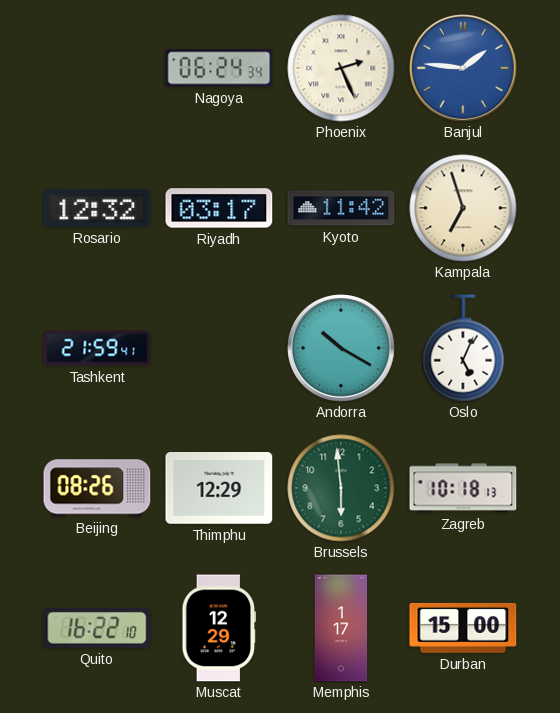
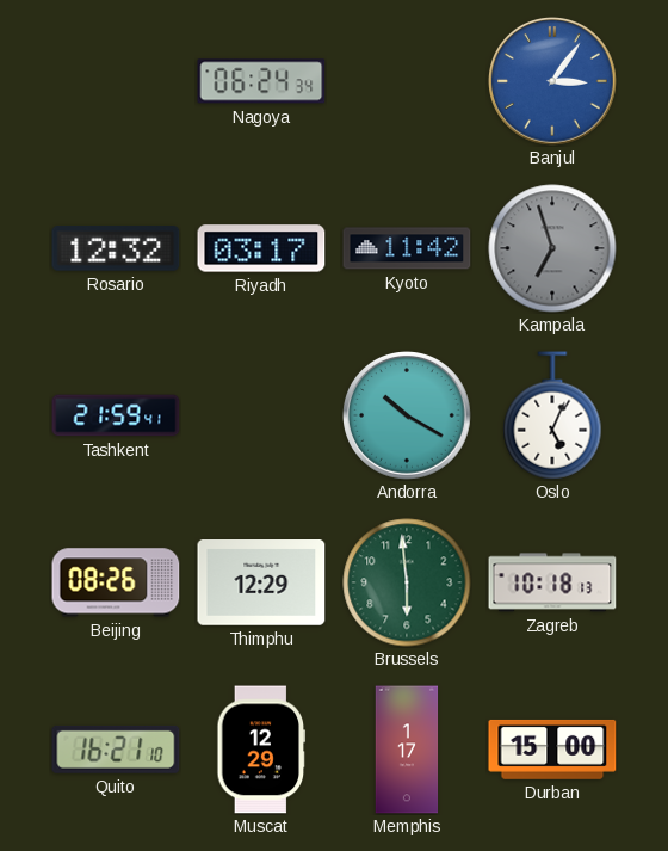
Phoenix: 2:26 -> none
Banjul: 1:46 -> 3:06
Kampala dial: cream -> grey
Quito: 16:22 -> 16:21
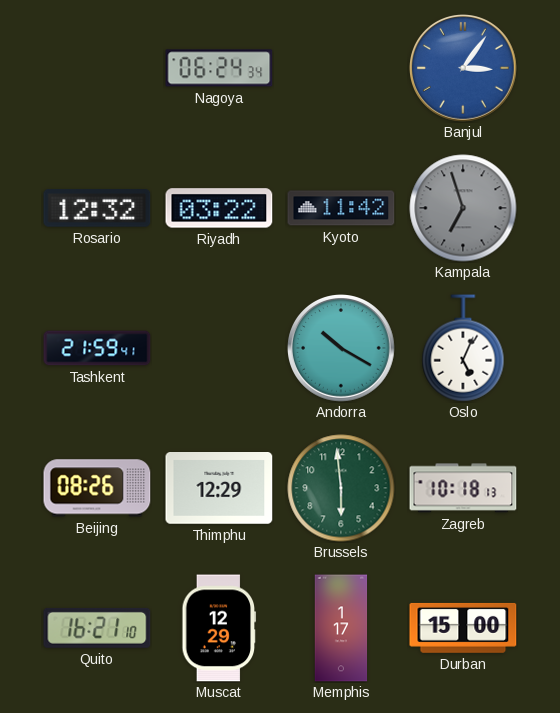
Riyadh: 03:17 -> 03:22
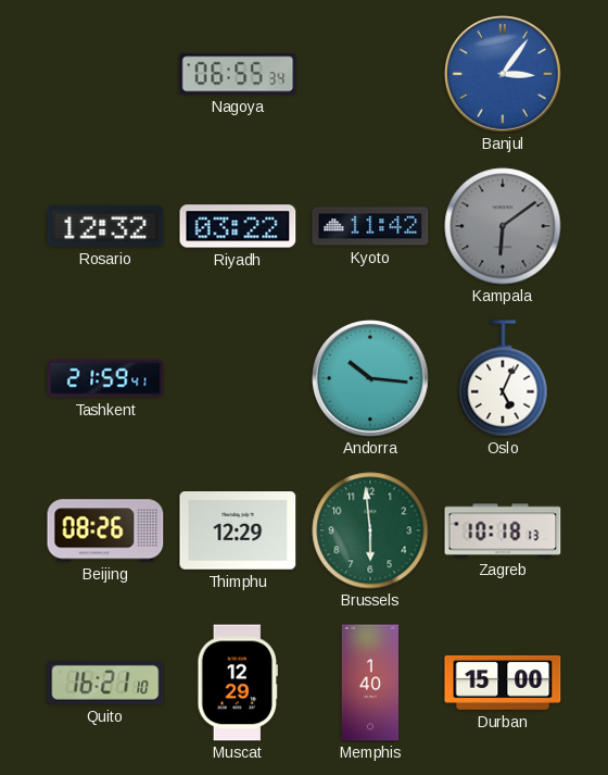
Nagoya: 06:24 -> 06:55
Kampala: 6:57 -> 6:09
Andorra: 10:20 -> 10:16
Memphis: 1:17 -> 1:40
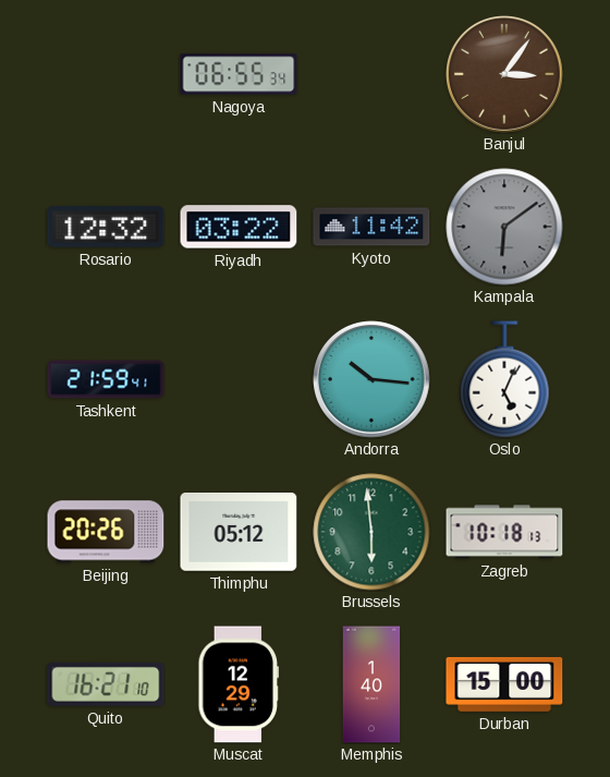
Banjul dial: blue -> brown
Beijing: 08:26 -> 20:26
Thimphu: 12:29 -> 05:12
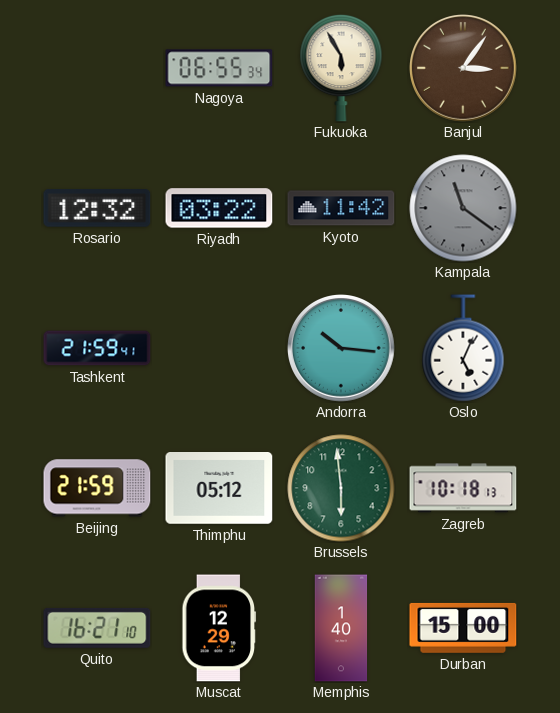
Fukuoka: none -> 5:55
Kampala: 6:09 -> 11:21
Beijing: 20:26 -> 21:59
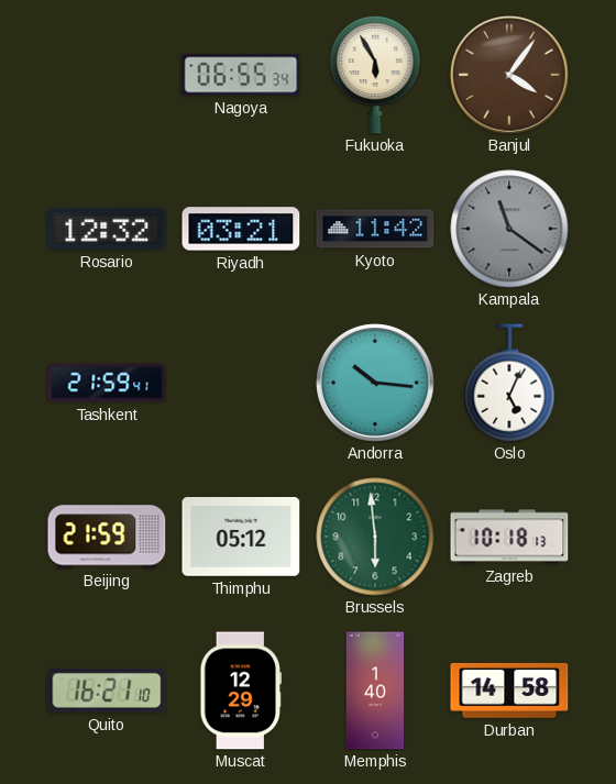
Banjul: 3:06 -> 4:06
Riyadh: 03:22 -> 03:21
Durban: 15:00 -> 14:58
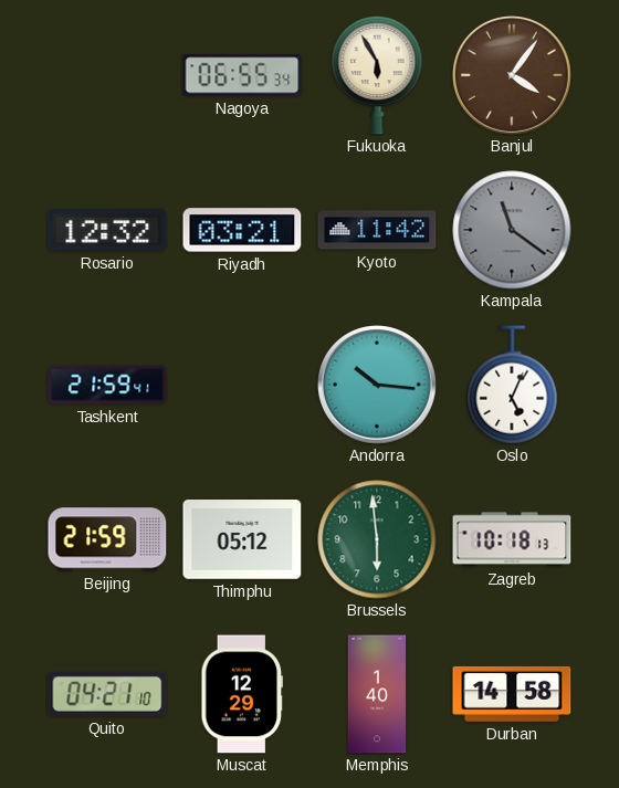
Quito: 16:21 -> 04:21
